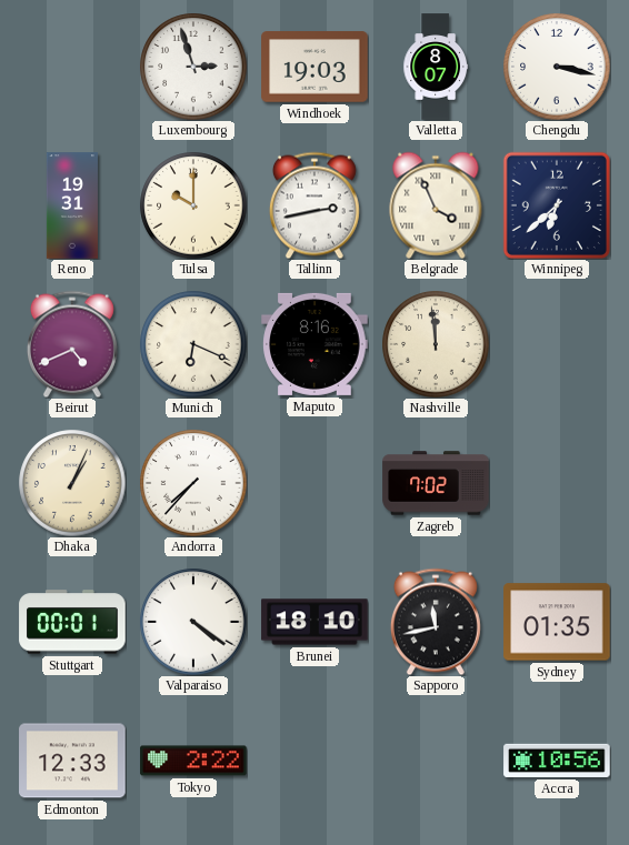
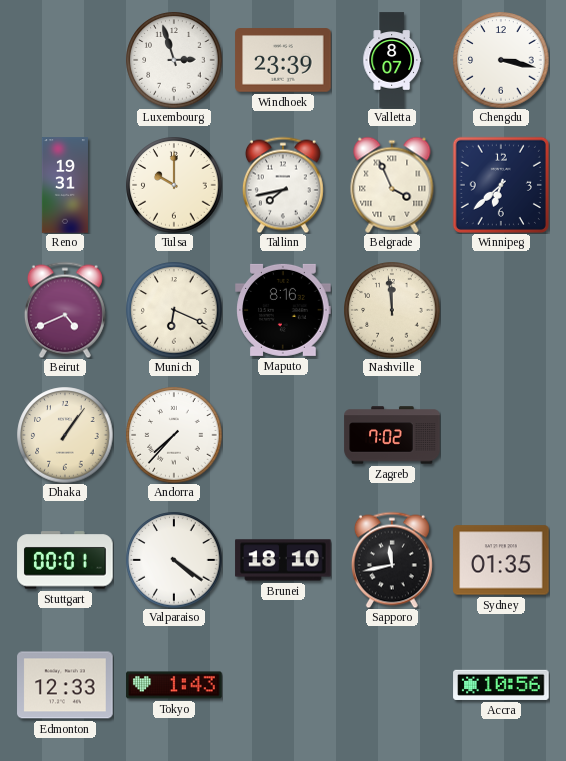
Windhoek: 19:03 -> 23:39
Tallinn: 2:43 -> 7:43
Dhaka: 1:04 -> 1:06
Tokyo: 2:22 -> 1:43
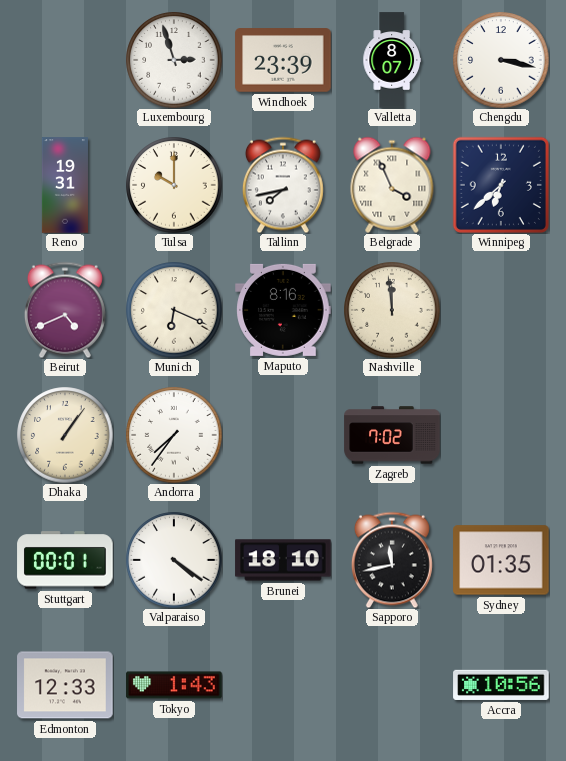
Andorra: 7:37 -> 7:36
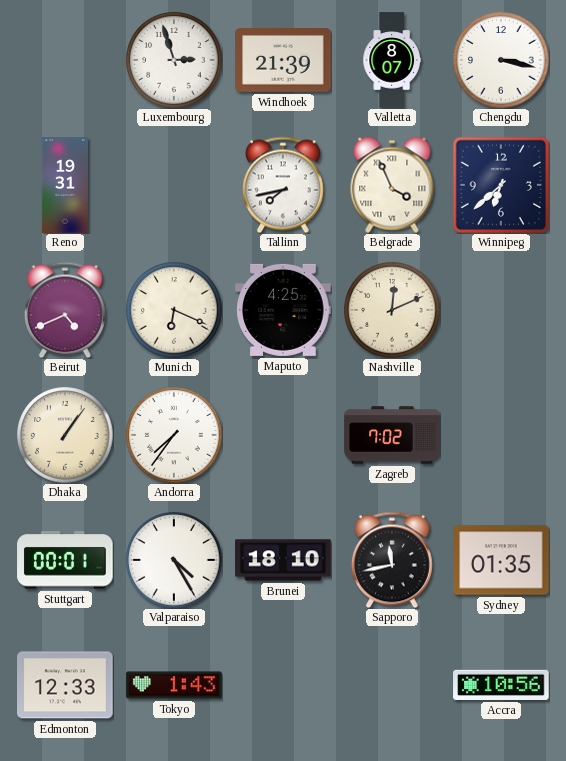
Windhoek: 23:39 -> 21:39
Tulsa: 10:00 -> none
Maputo: 8:16 -> 4:25
Nashville: 11:59 -> 12:11
Valparaiso: 4:21 -> 4:25
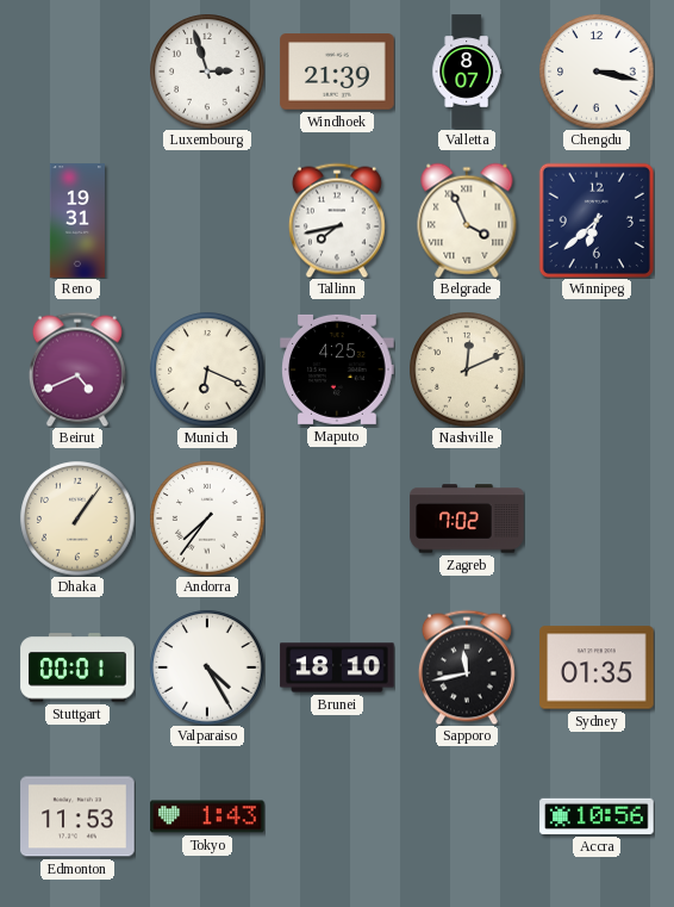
Edmonton: 12:33 -> 11:53
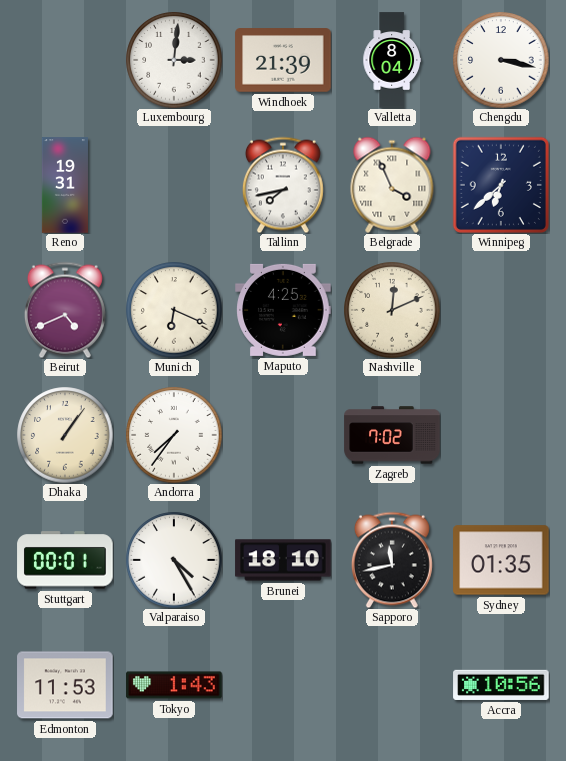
Luxembourg: 2:57 -> 3:01
Valletta: 8:07 -> 8:04
